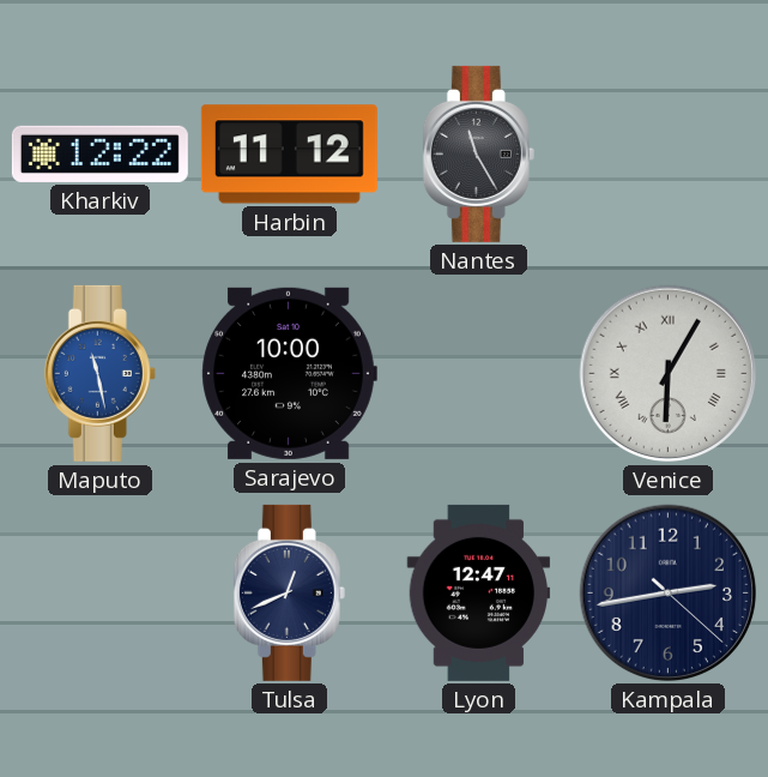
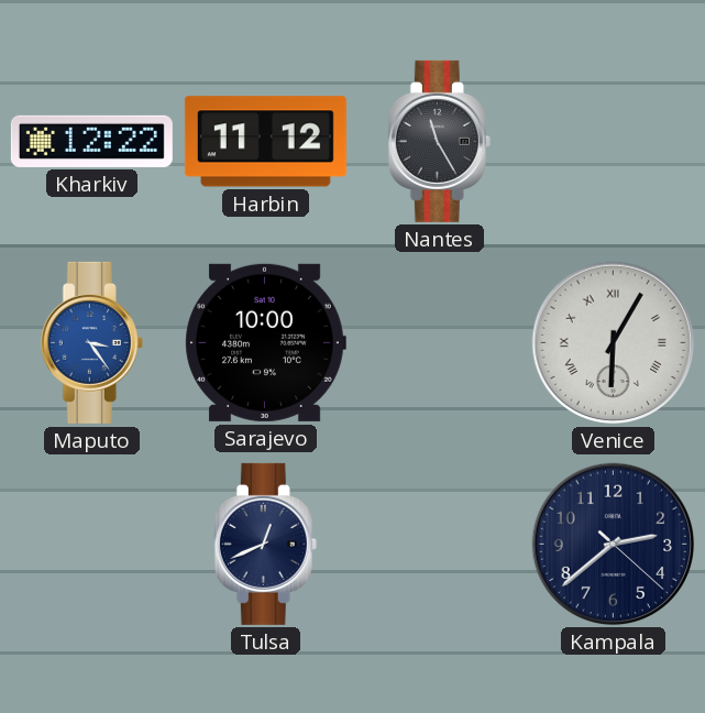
Maputo: 11:28 -> 3:24
Lyon: 12:47 -> none
Kampala: 2:43 -> 2:38
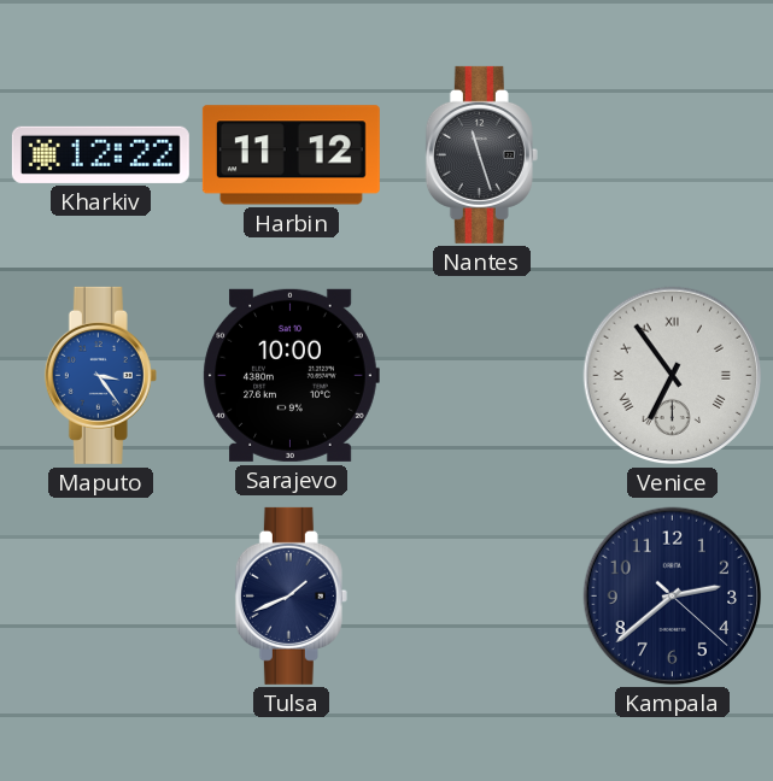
Nantes: 11:25 -> 11:27
Venice: 6:05 -> 6:54
Tulsa: 12:41 -> 1:41
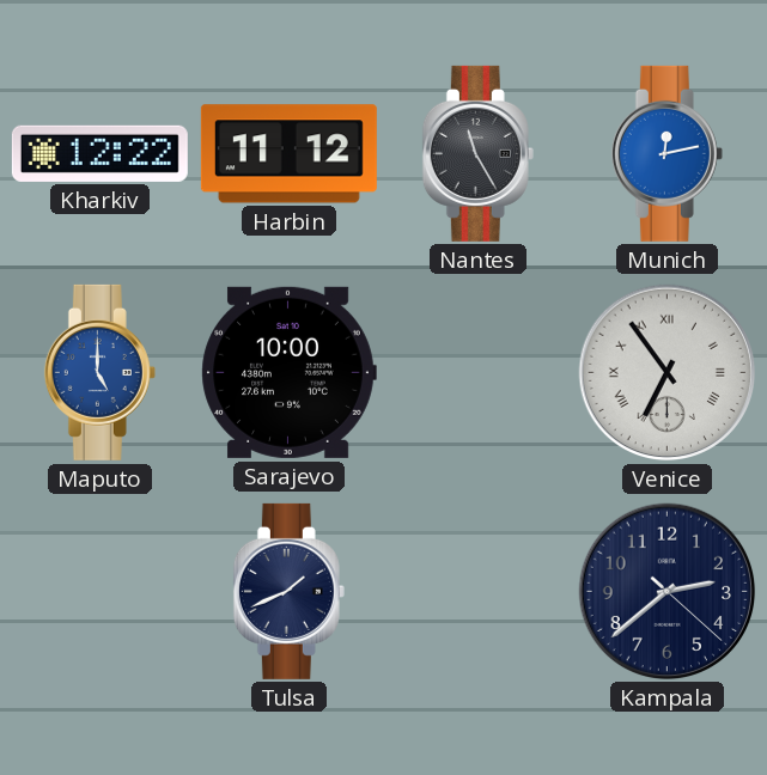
Nantes: 11:27 -> 11:25
Munich: none -> 12:13
Maputo: 3:24 -> 5:00
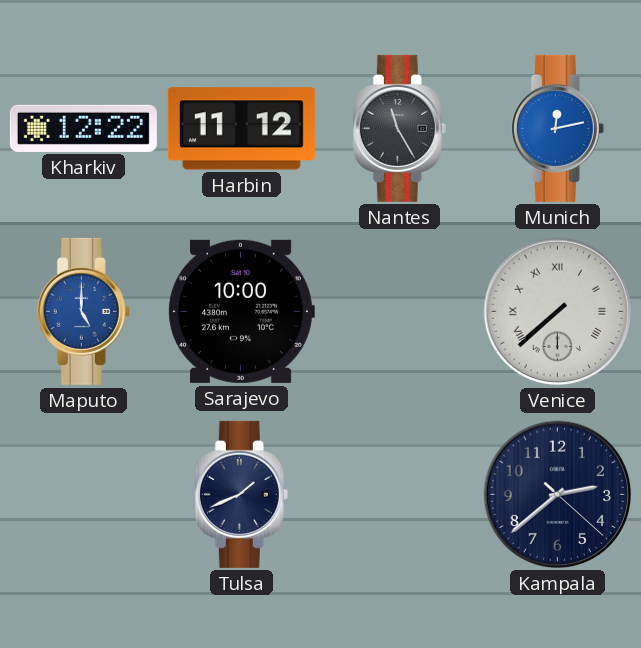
Venice: 6:54 -> 7:38
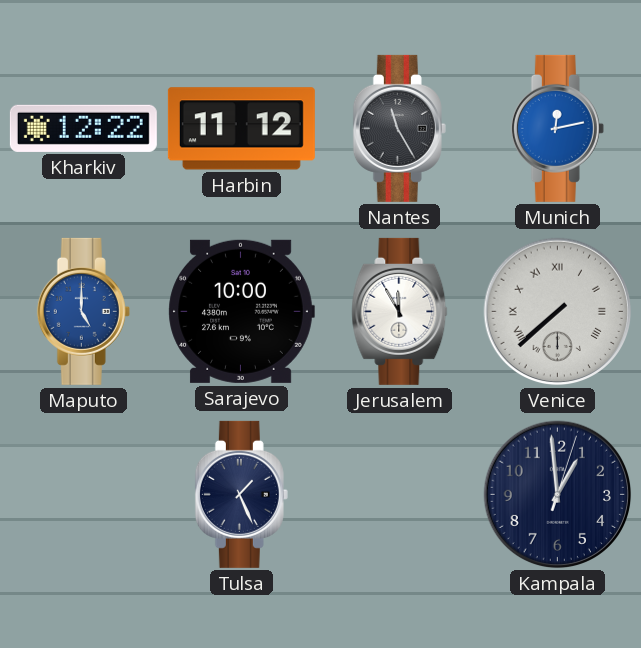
Jerusalem: none -> 11:55
Tulsa: 1:41 -> 1:26
Kampala: 2:38 -> 12:59
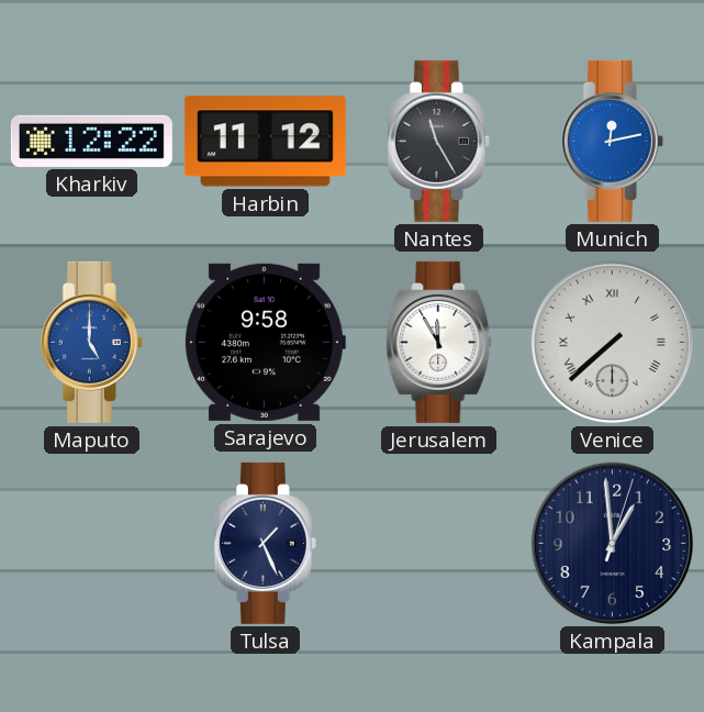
Sarajevo: 10:00 -> 9:58
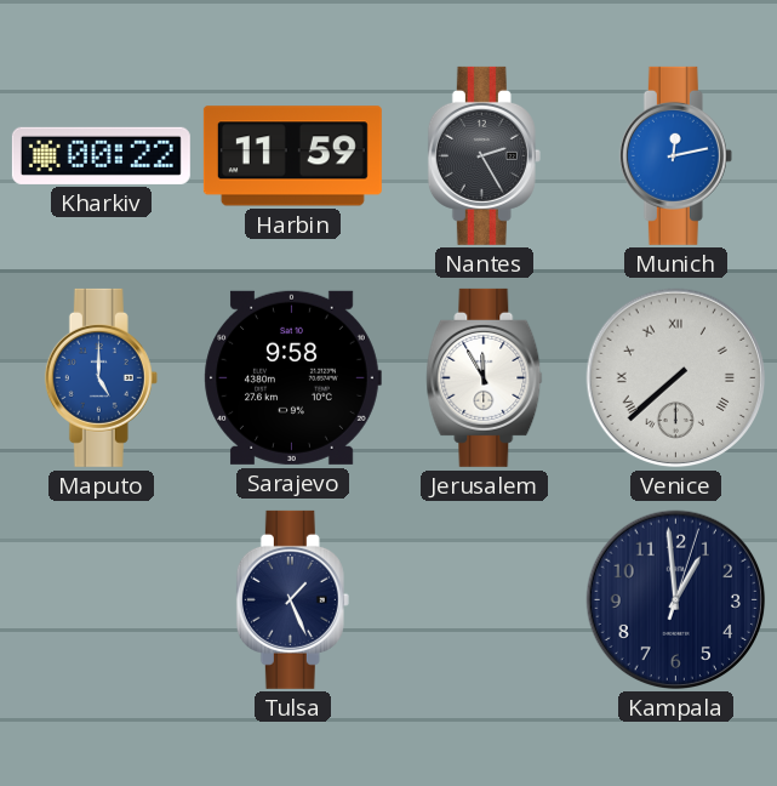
Kharkiv: 12:22 -> 00:22
Harbin: 11:12 -> 11:59
Nantes: 11:25 -> 2:25
